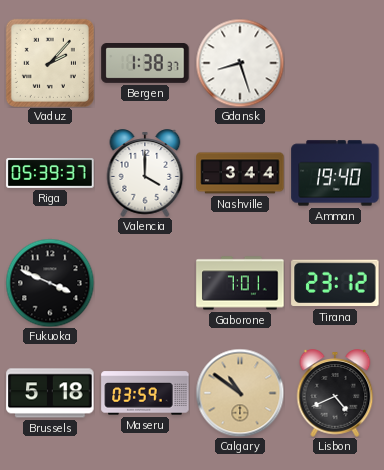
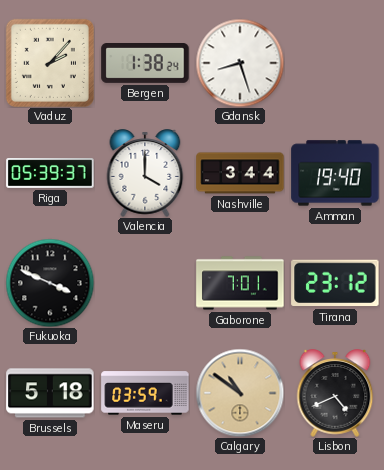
Bergen: 1:38:37 -> 1:38:24
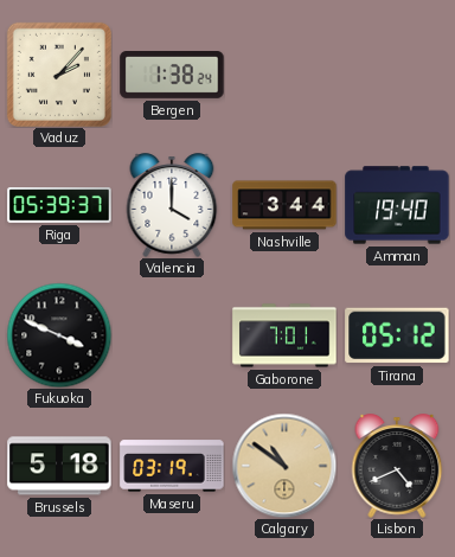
Gdansk: 8:27 -> none
Tirana: 23:12 -> 05:12
Maseru: 03:59 -> 03:19
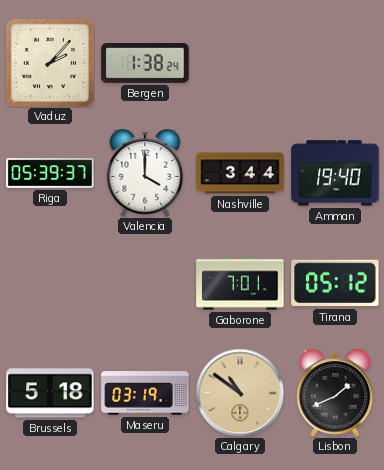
Fukuoka: 3:49 -> none
Lisbon: 4:41 -> 1:41
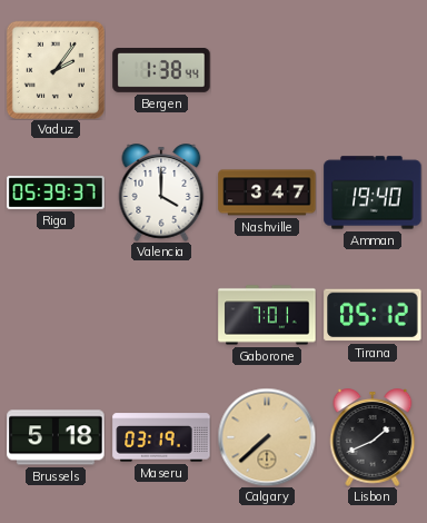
Vaduz: 2:07 -> 2:06
Bergen: 1:38:24 -> 1:38:44
Nashville: 3:44 -> 3:47
Calgary: 10:51 -> 7:38
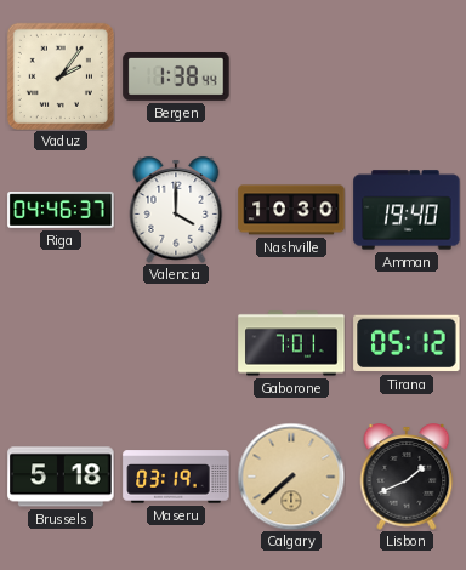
Riga: 05:39 -> 04:46
Nashville: 3:47 -> 10:30
